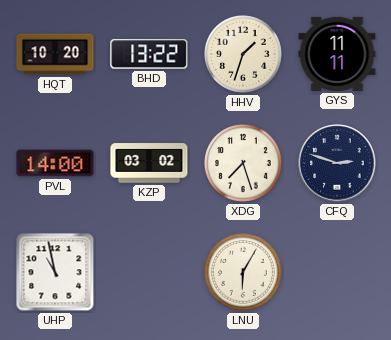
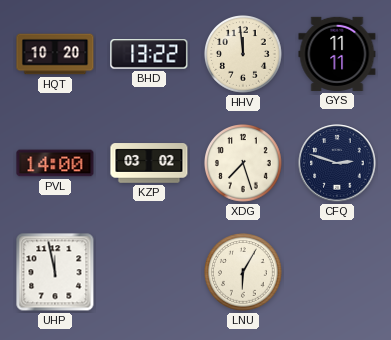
HHV: 1:33 -> 11:59
UHP: 10:58 -> 11:58
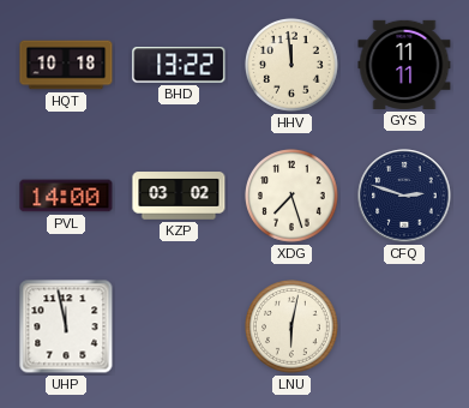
HQT: 10:20 -> 10:18
LNU: 6:05 -> 6:02
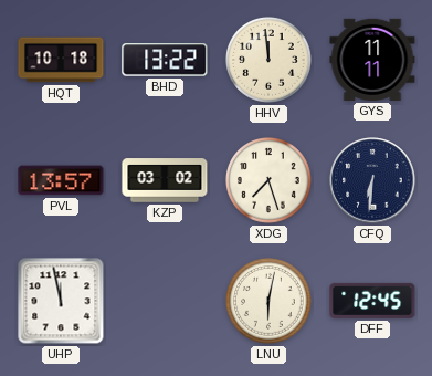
PVL: 14:00 -> 13:57
CFQ: 2:48 -> 6:31
DFF: none -> 12:45
